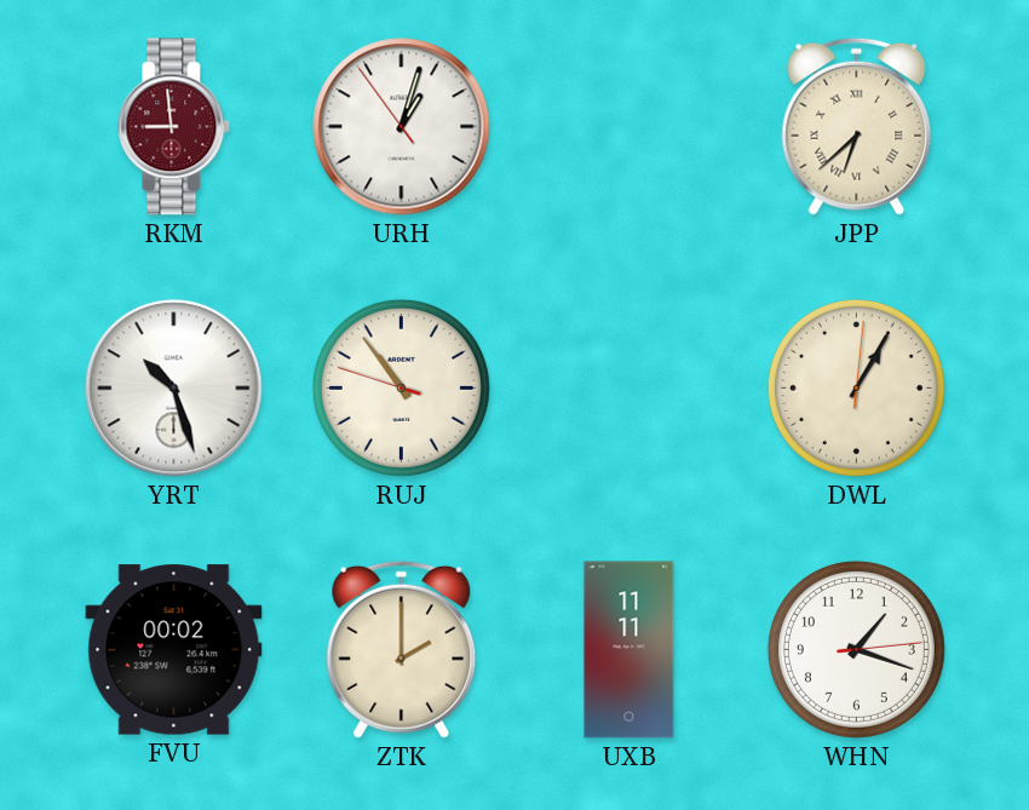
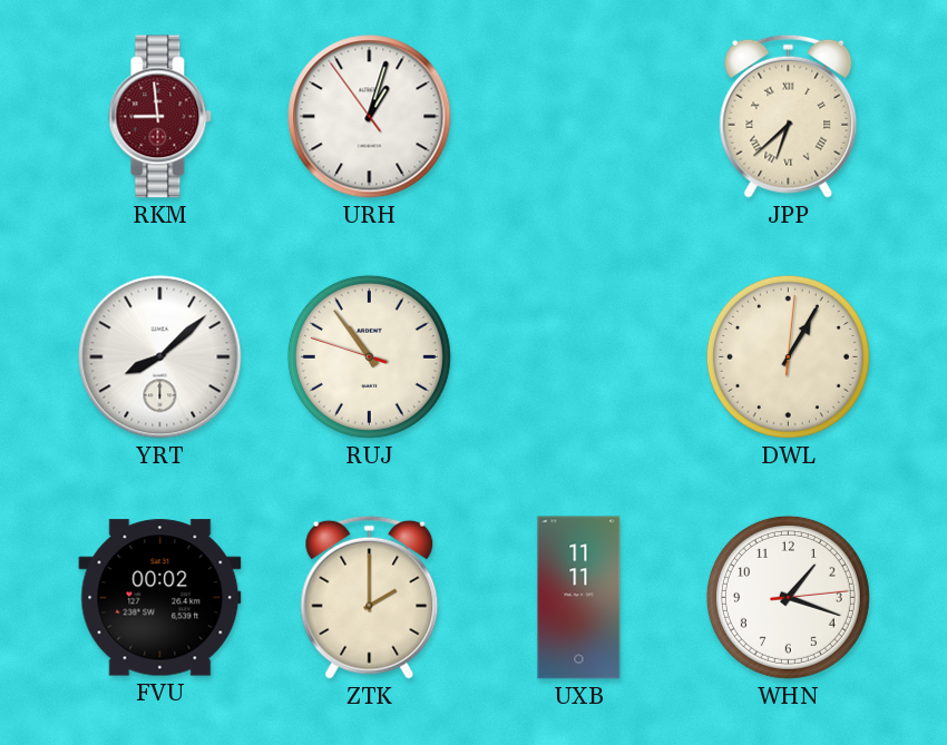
YRT: 10:27 -> 8:08
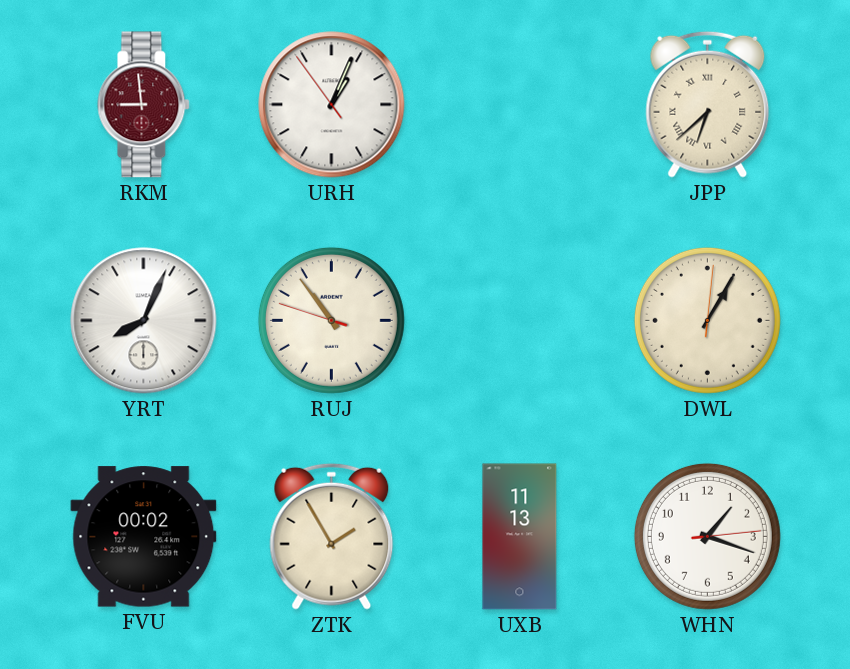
URH: 1:02 -> 1:03
YRT: 8:08 -> 8:04
ZTK: 2:00 -> 1:55
UXB: 11:11 -> 11:13
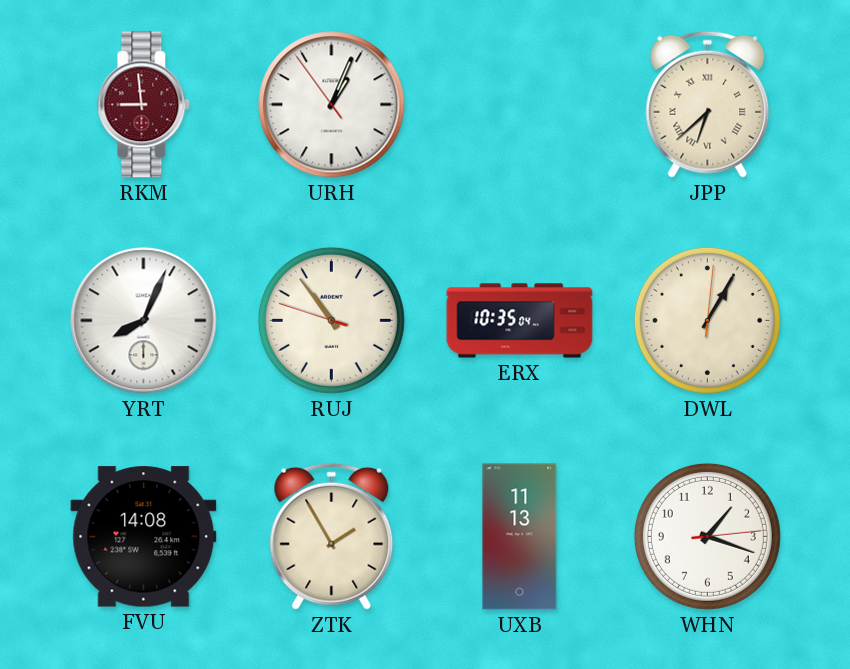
ERX: none -> 10:35
FVU: 00:02 -> 14:08
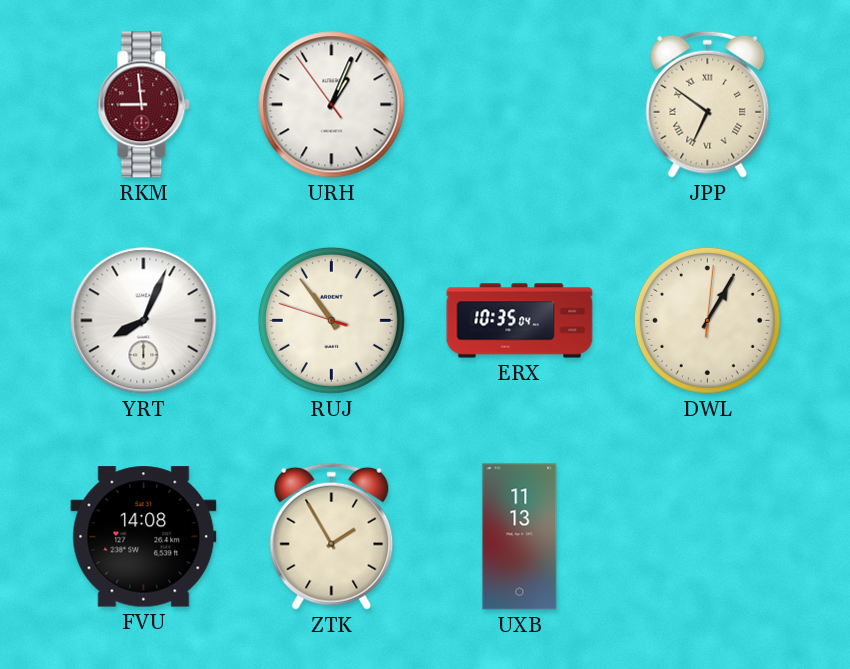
JPP: 6:38 -> 6:51
WHN: 1:18 -> none
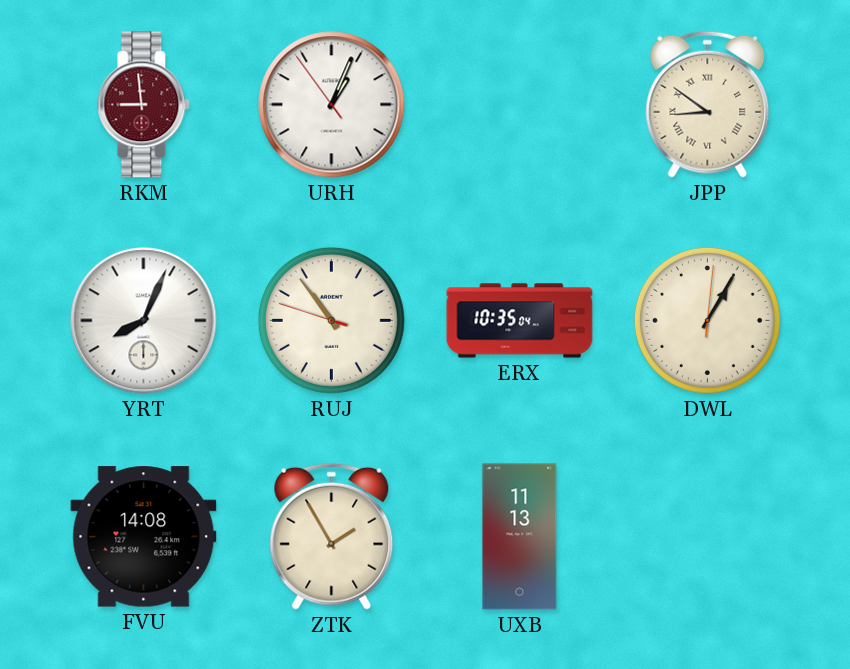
JPP: 6:51 -> 8:51
